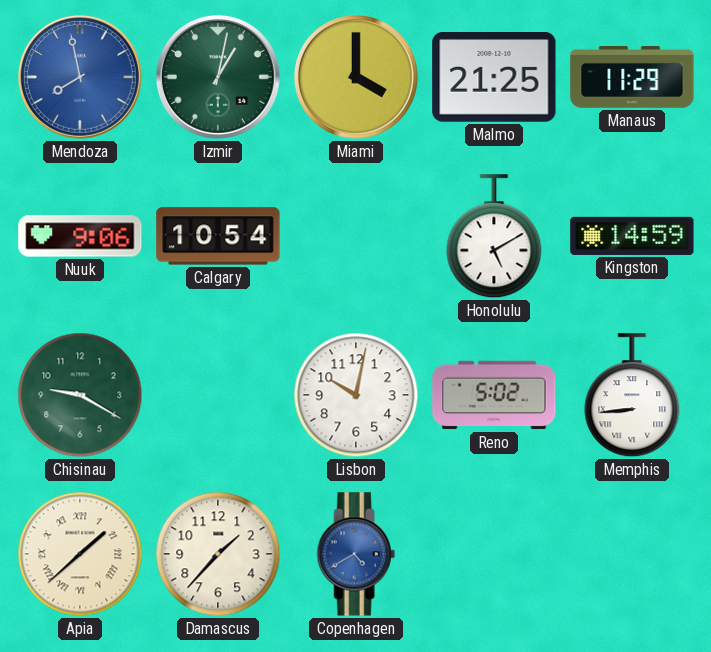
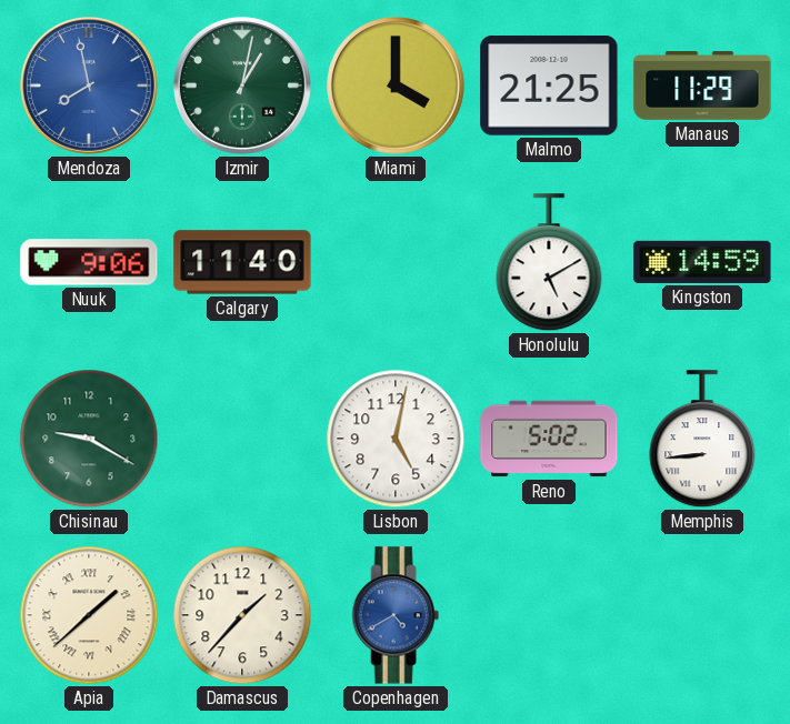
Calgary: 10:54 -> 11:40
Lisbon: 10:02 -> 5:02
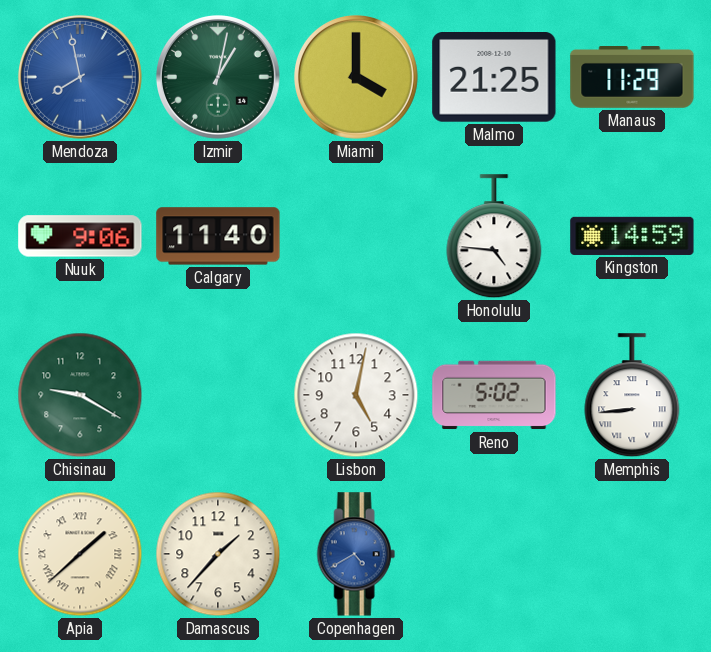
Honolulu: 5:10 -> 4:46
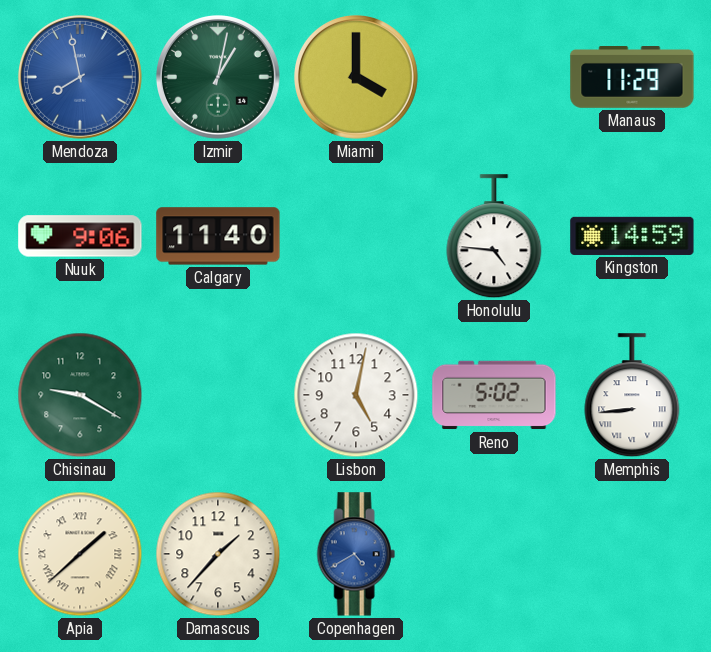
Malmo: 21:25 -> none
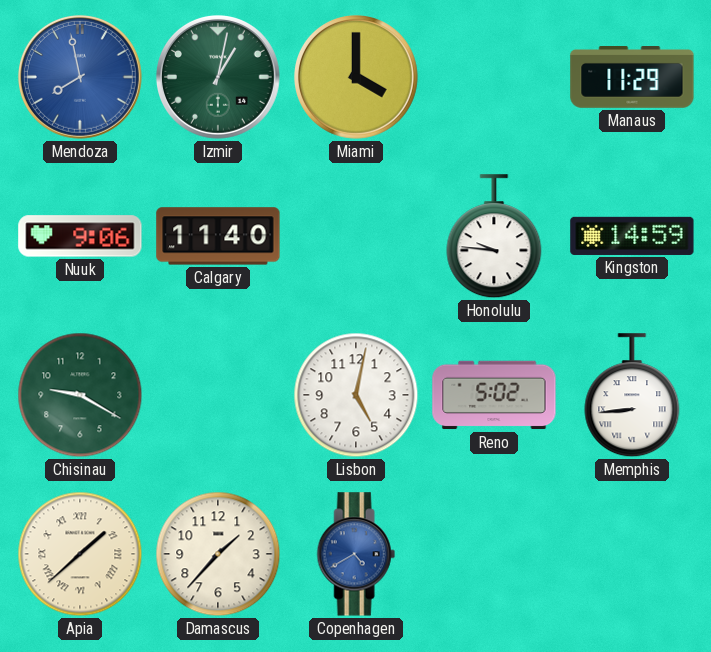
Honolulu: 4:46 -> 9:46
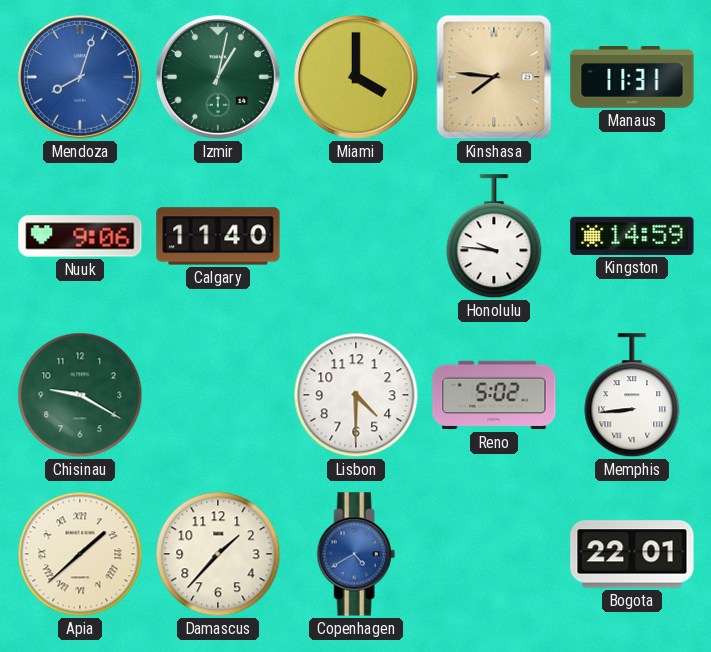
Mendoza: 7:58 -> 8:03
Kinshasa: none -> 7:46
Manaus: 11:29 -> 11:31
Lisbon: 5:02 -> 4:30
Bogota: none -> 22:01
